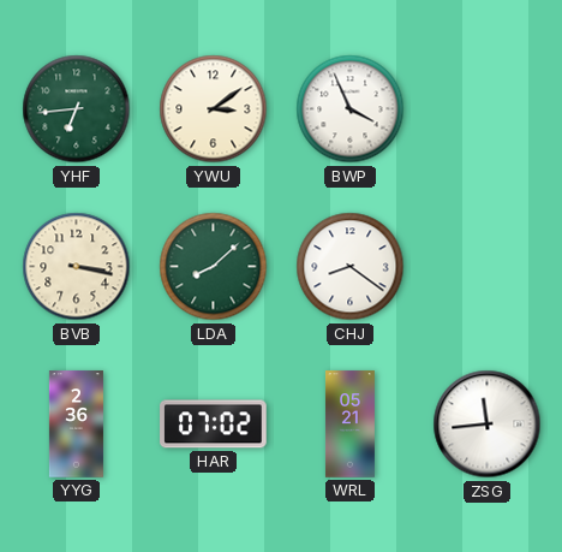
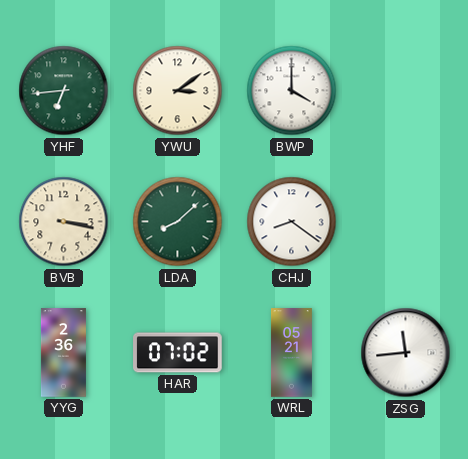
BWP: 3:56 -> 4:00
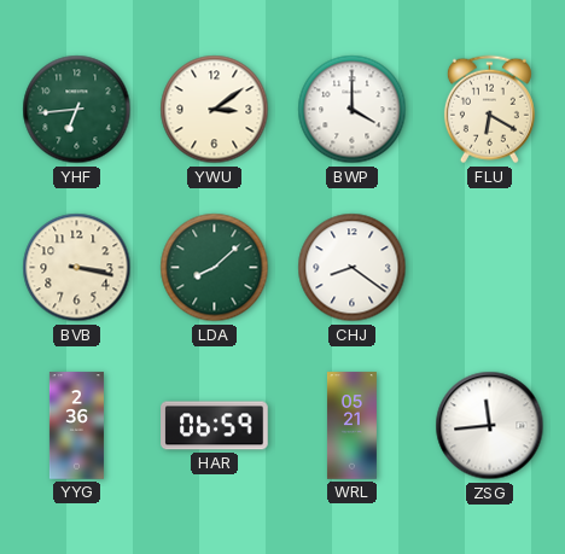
FLU: none -> 6:20
HAR: 07:02 -> 06:59
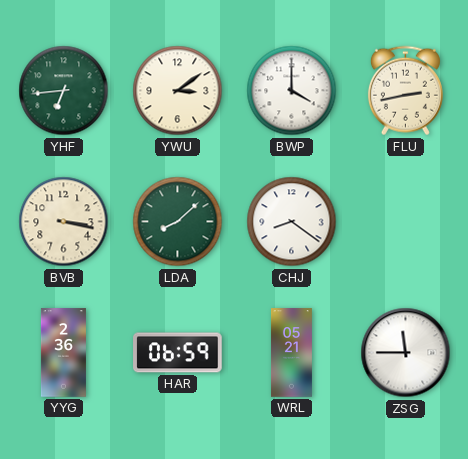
FLU: 6:20 -> 2:43
ZSG: 11:44 -> 11:45
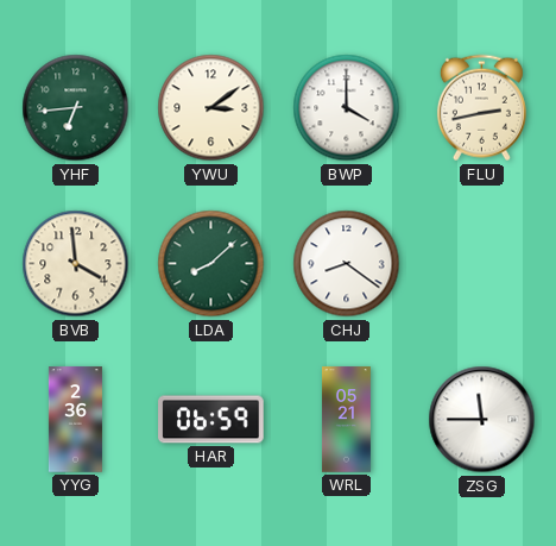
BVB: 3:17 -> 3:59
